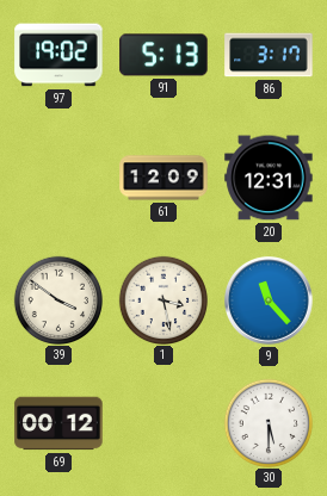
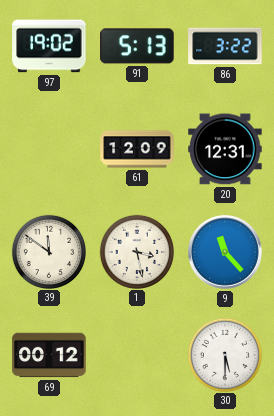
86: 3:17 -> 3:22
39: 3:51 -> 11:51
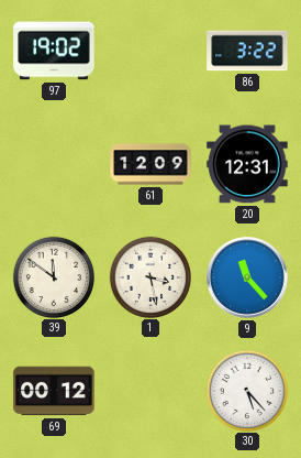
91: 5:13 -> none
30: 5:30 -> 5:23
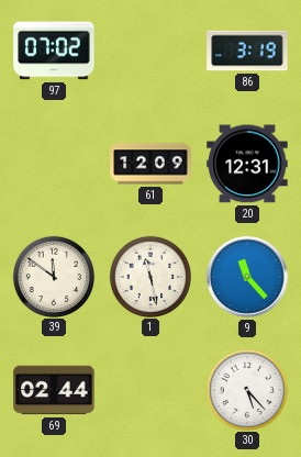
97: 19:02 -> 07:02
86: 3:22 -> 3:19
1: 3:28 -> 11:28
69: 00:12 -> 02:44
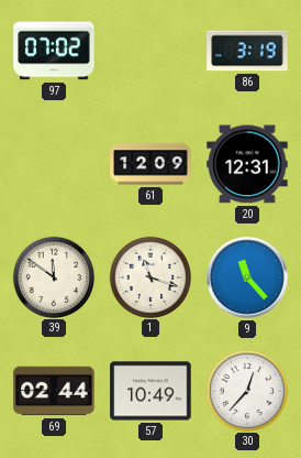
1: 11:28 -> 11:18
57: none -> 10:49
30: 5:23 -> 12:37
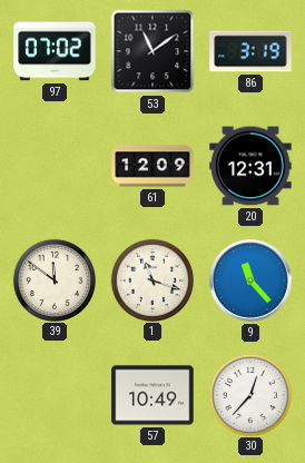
53: none -> 11:09
69: 02:44 -> none
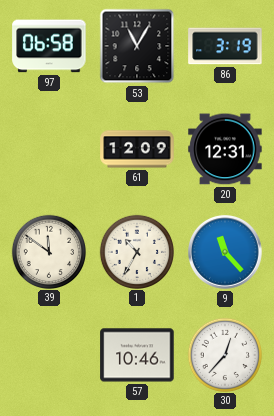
97: 07:02 -> 06:58
53: 11:09 -> 11:05
1: 11:18 -> 10:35
57: 10:49 -> 10:46
